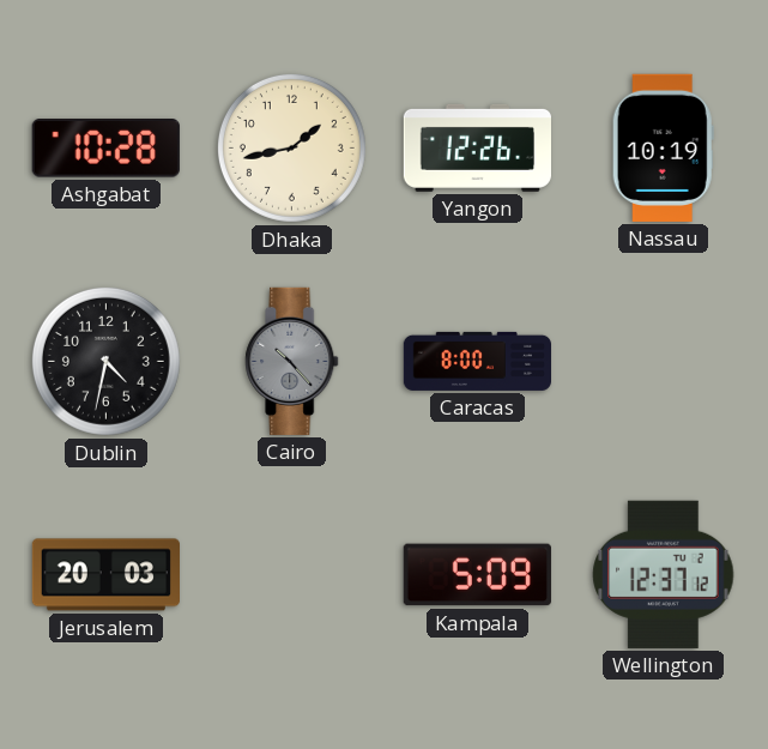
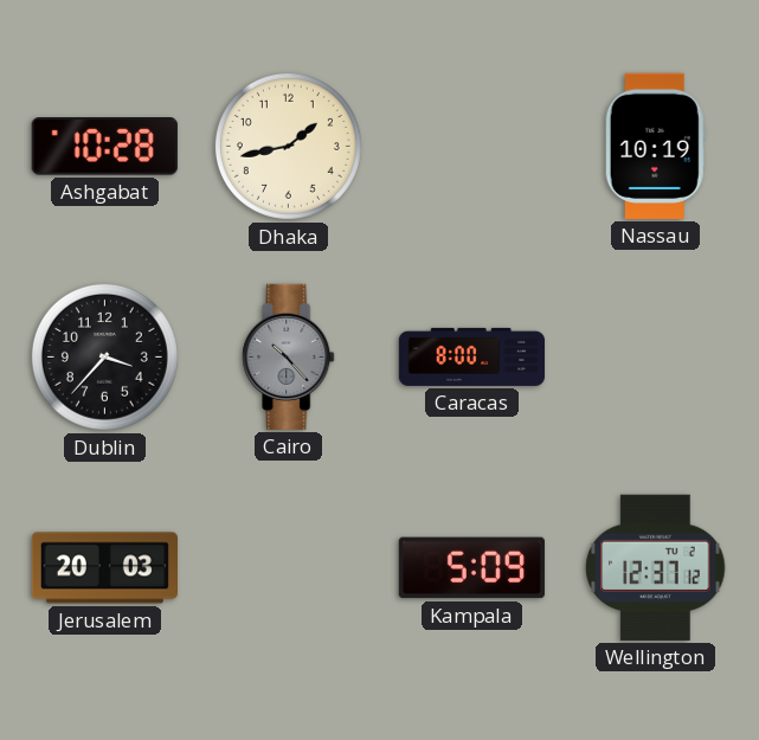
Yangon: 12:26 -> none
Dublin: 4:32 -> 3:37
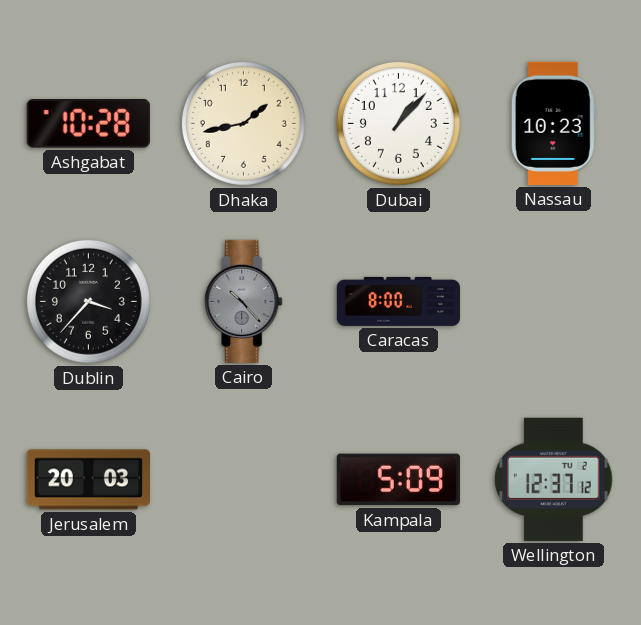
Dubai: none -> 1:07
Nassau: 10:19 -> 10:23
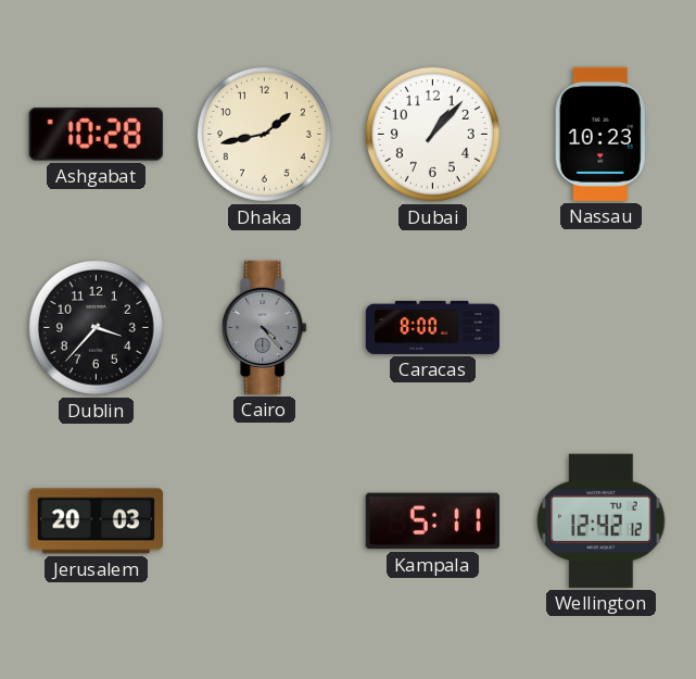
Cairo: 10:23 -> 4:23
Kampala: 5:09 -> 5:11
Wellington: 12:37 -> 12:42
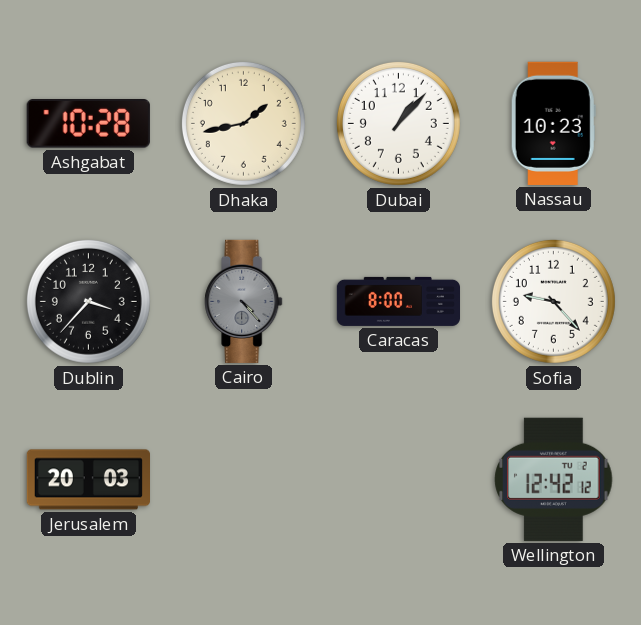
Sofia: none -> 9:23
Kampala: 5:11 -> none
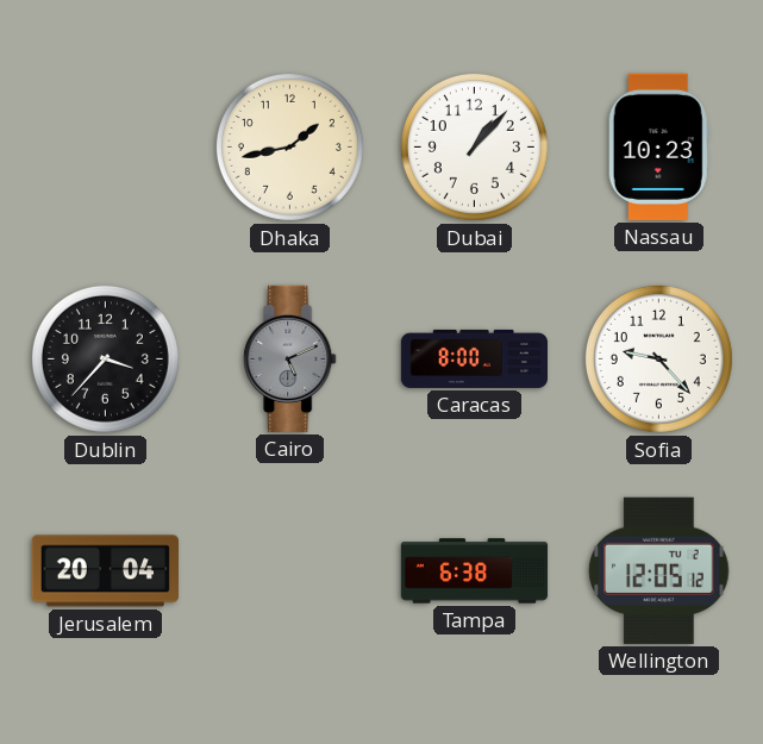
Ashgabat: 10:28 -> none
Cairo: 4:23 -> 5:11
Jerusalem: 20:03 -> 20:04
Tampa: none -> 6:38
Wellington: 12:42 -> 12:05
